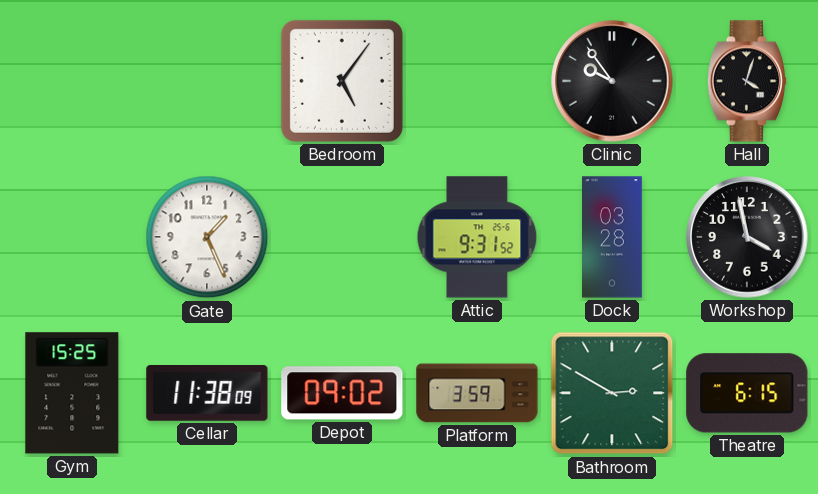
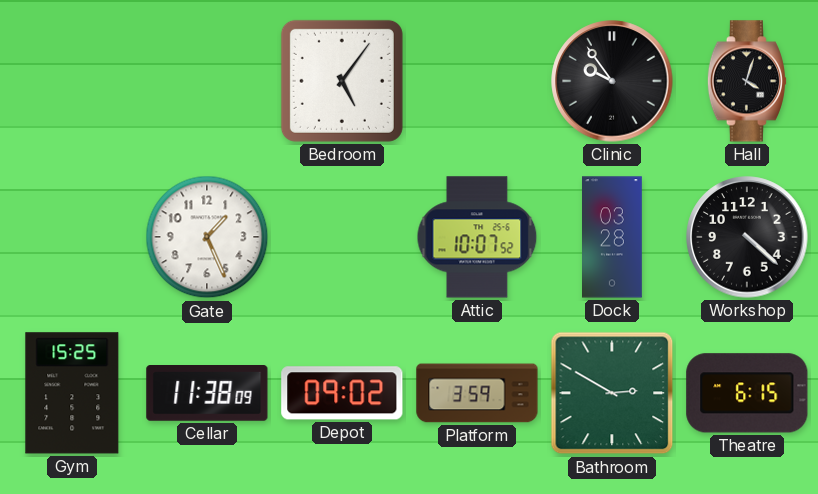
Attic: 9:31 -> 10:07
Workshop: 3:58 -> 4:22
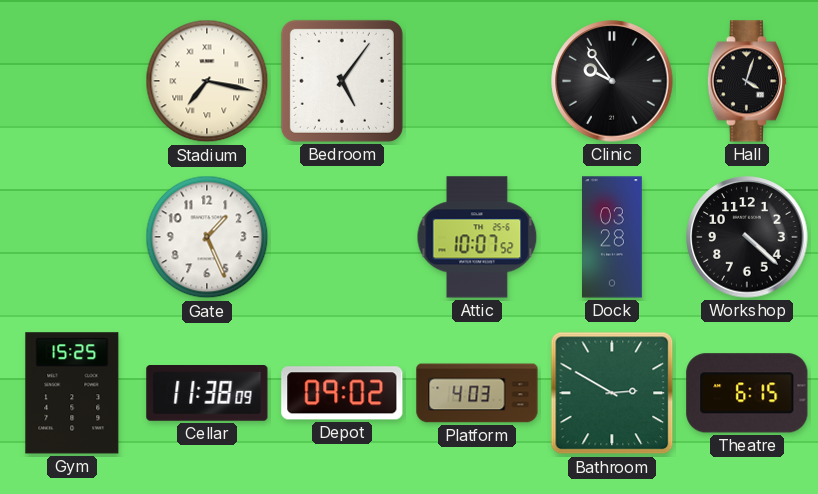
Stadium: none -> 7:17
Platform: 3:59 -> 4:03
